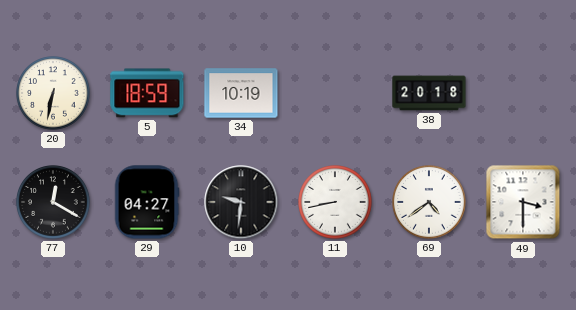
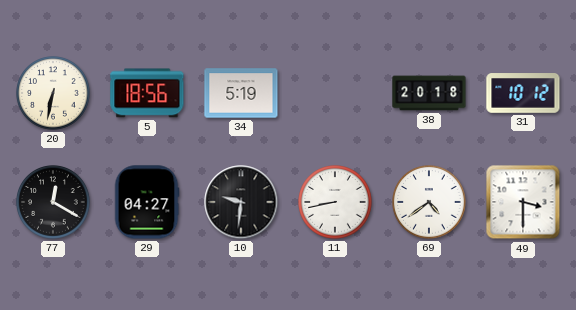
5: 18:59 -> 18:56
34: 10:19 -> 5:19
31: none -> 10:12
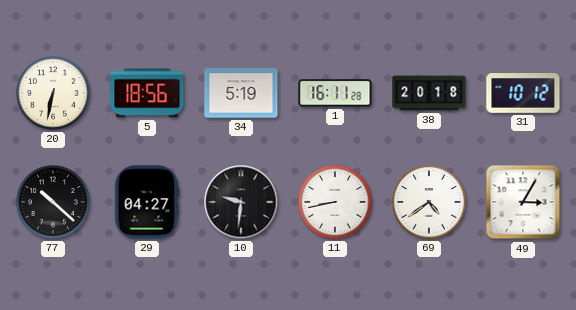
1: none -> 16:11
77: 12:20 -> 10:22
49: 3:30 -> 3:05
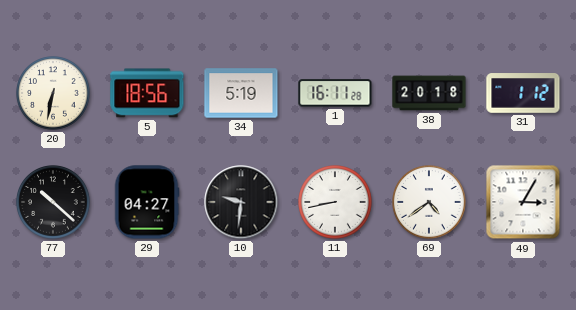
31: 10:12 -> 1:12
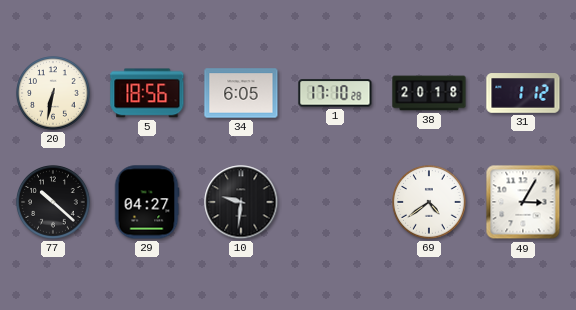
34: 5:19 -> 6:05
1: 16:11 -> 17:10
11: 8:43 -> none
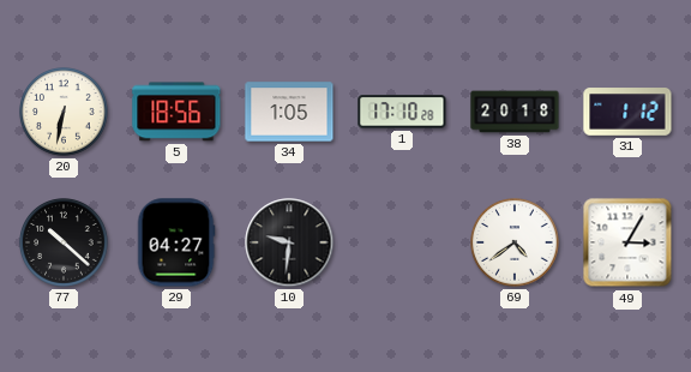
34: 6:05 -> 1:05
